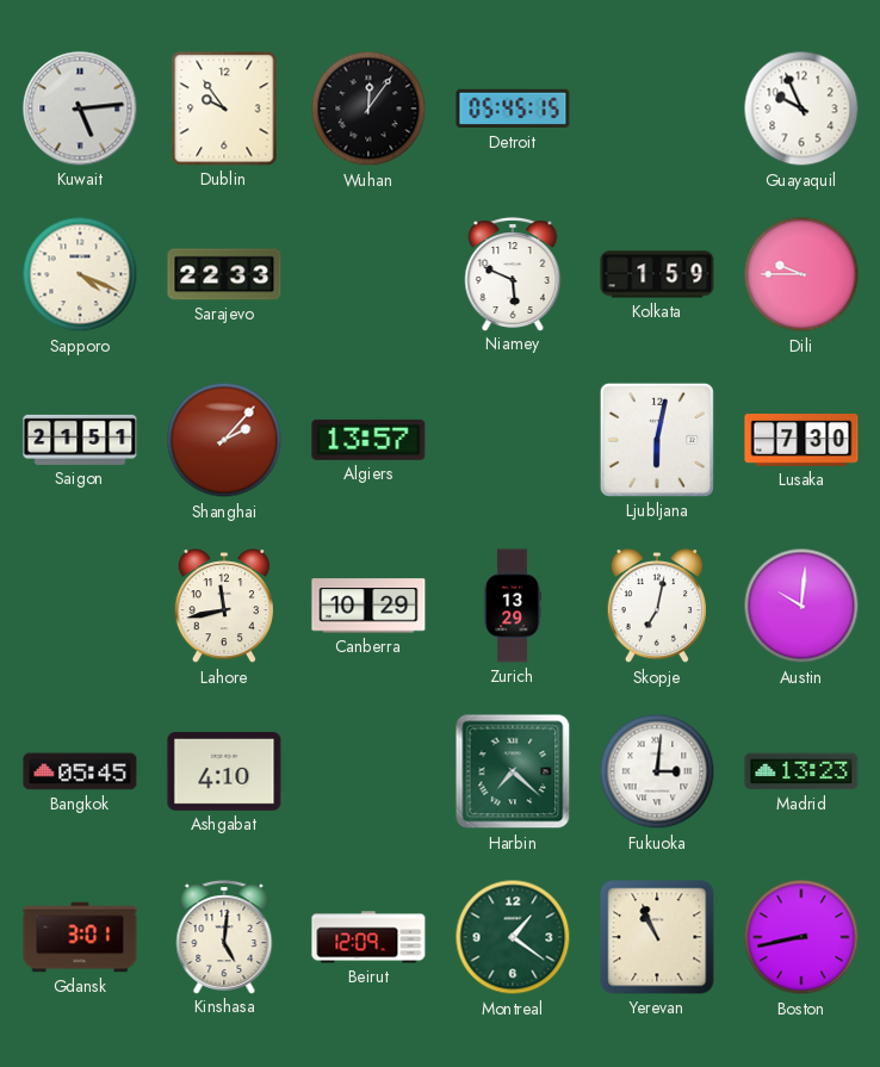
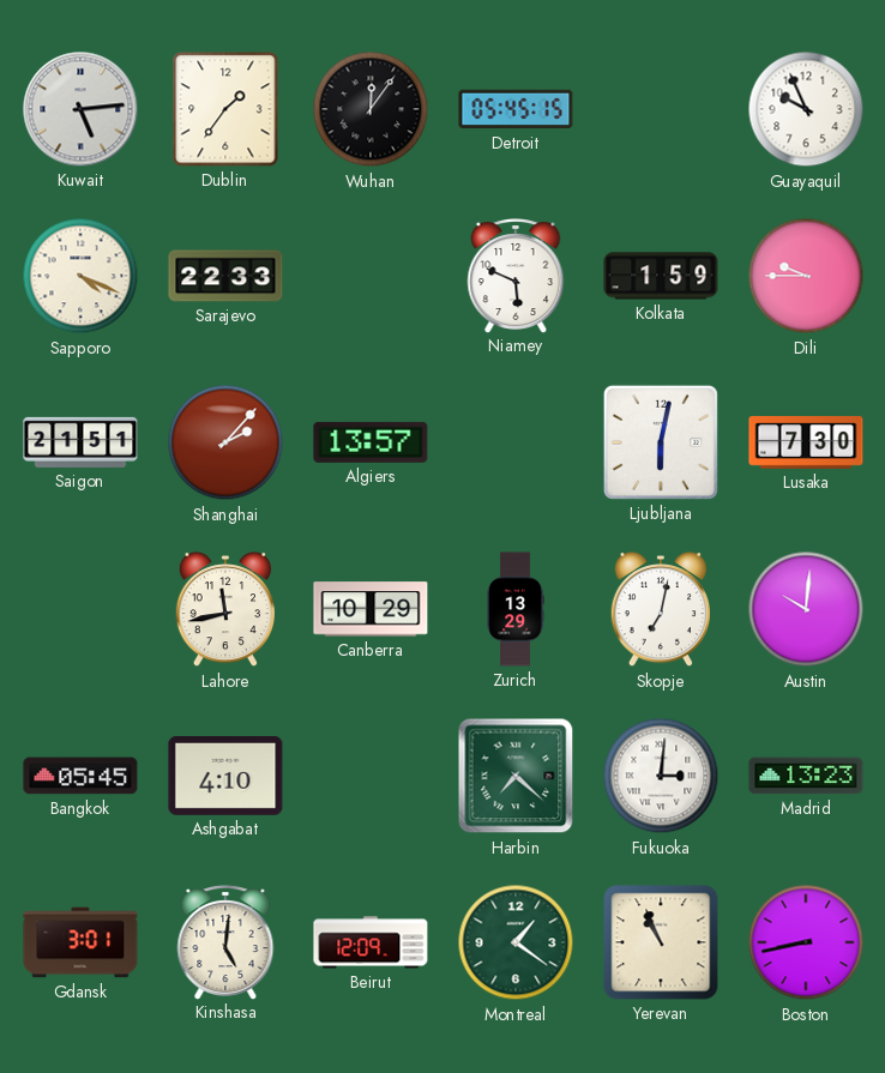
Dublin: 9:54 -> 1:36
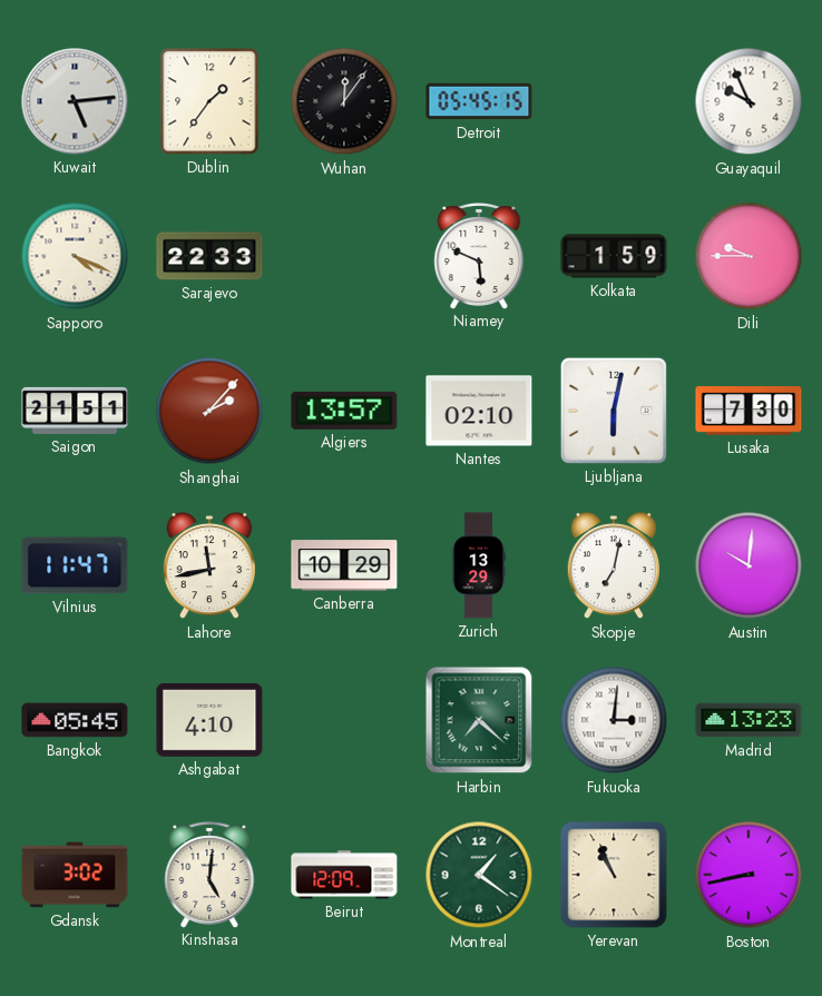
Nantes: none -> 02:10
Vilnius: none -> 11:47
Gdansk: 3:01 -> 3:02
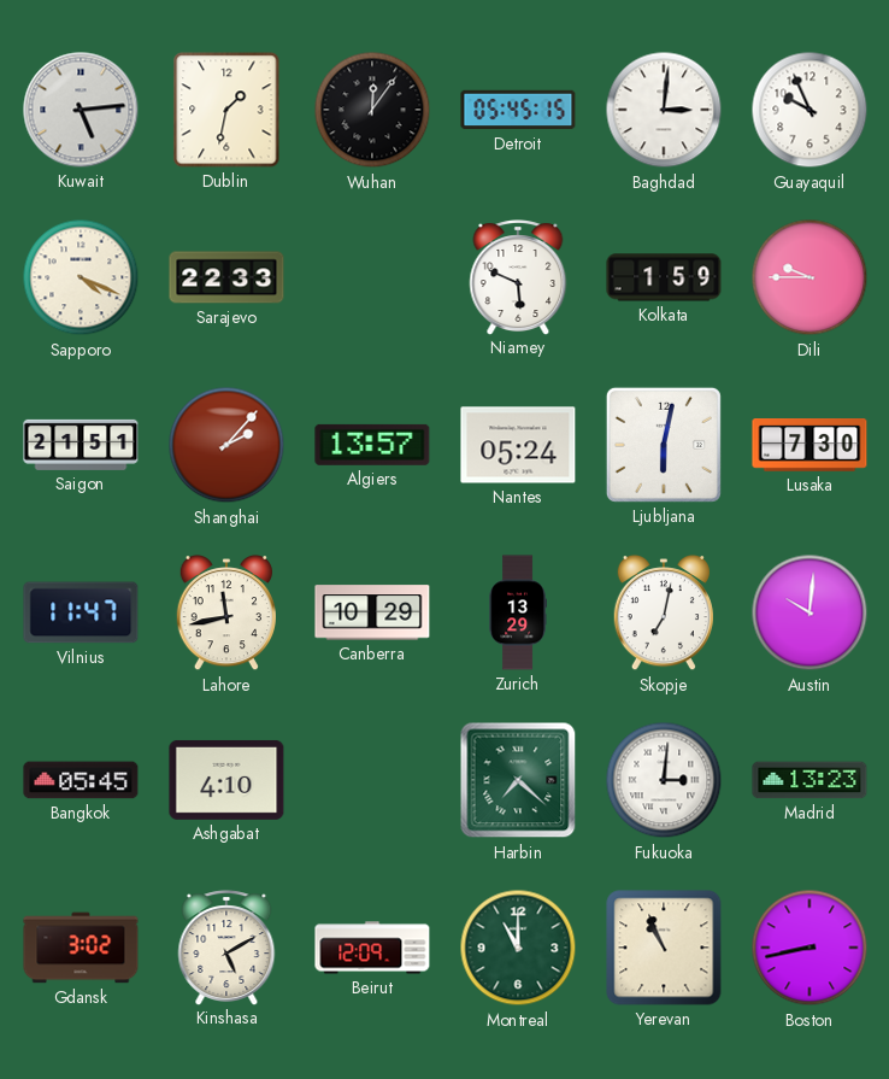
Dublin: 1:36 -> 1:32
Baghdad: none -> 3:01
Nantes: 02:10 -> 05:24
Kinshasa: 5:01 -> 5:10
Montreal: 1:21 -> 11:00
